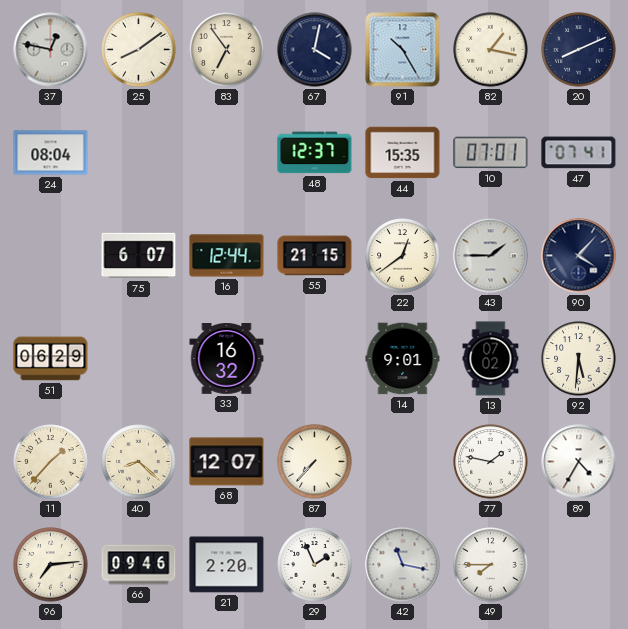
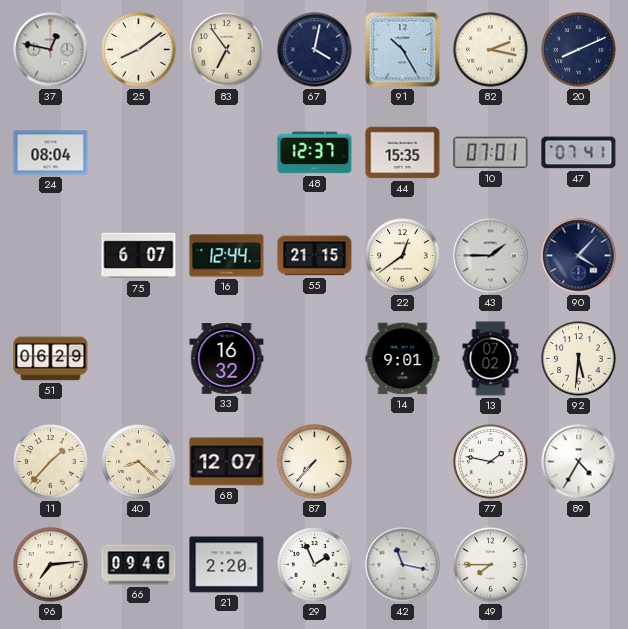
82: 1:17 -> 2:17
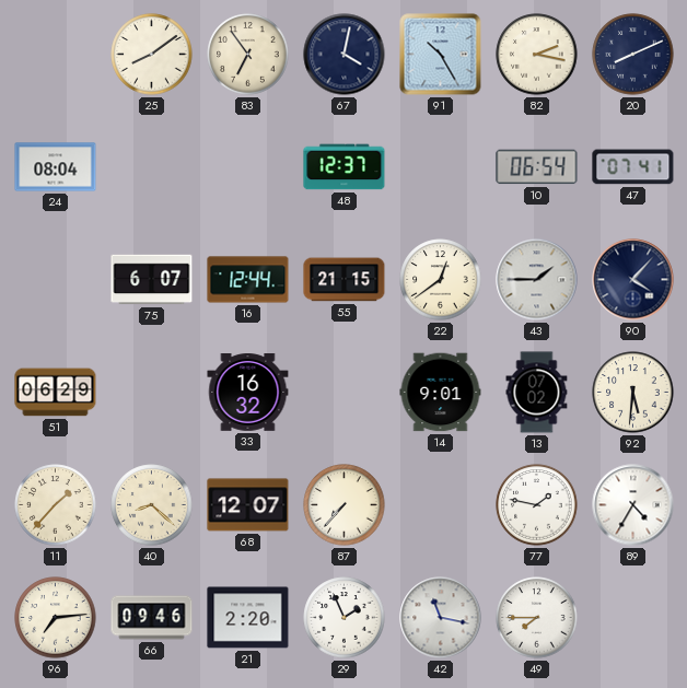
37: 12:47 -> none
44: 15:35 -> none
10: 07:01 -> 06:54
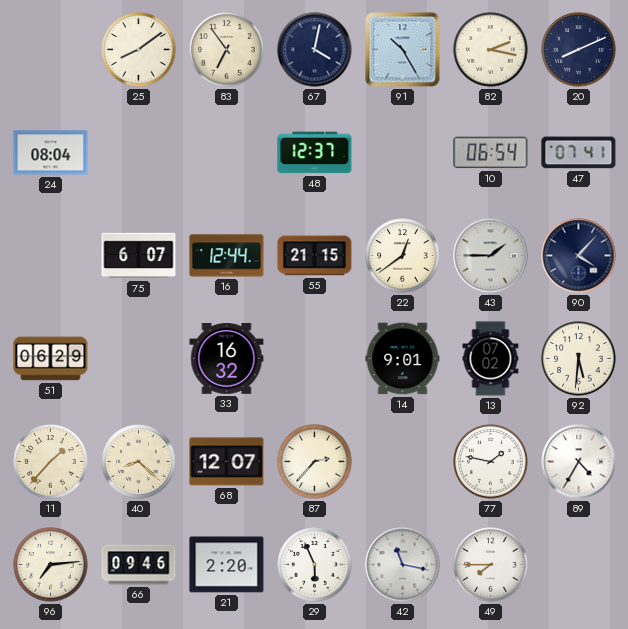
87: 7:37 -> 2:37
29: 1:56 -> 5:56
